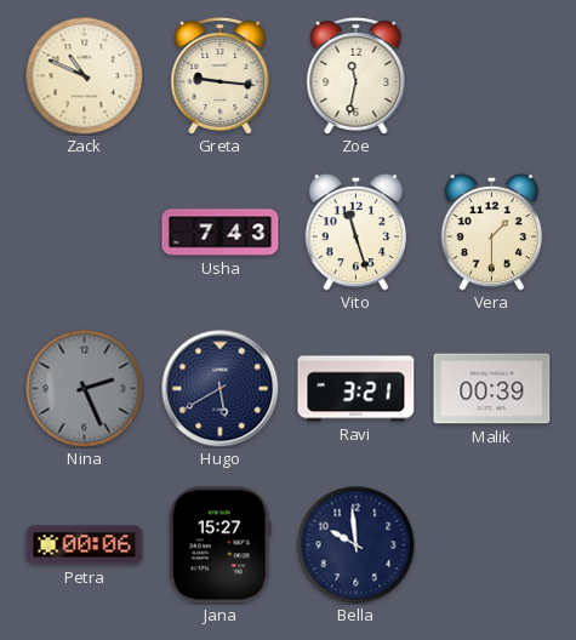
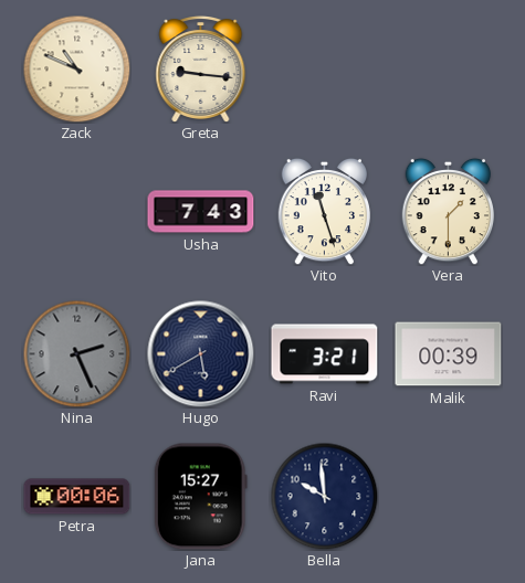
Zoe: 11:32 -> none
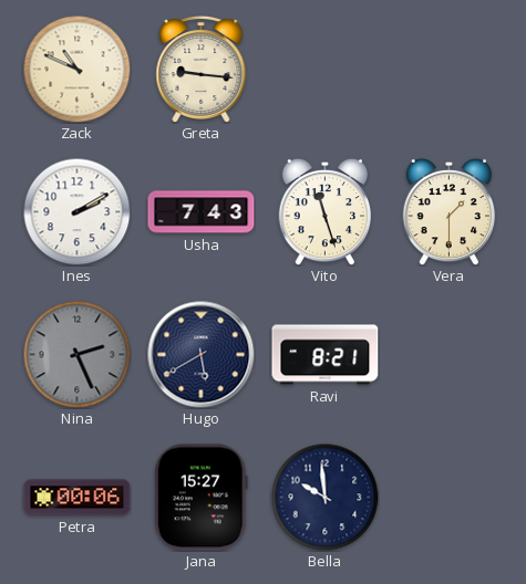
Ines: none -> 2:10
Ravi: 3:21 -> 8:21
Malik: 00:39 -> none
